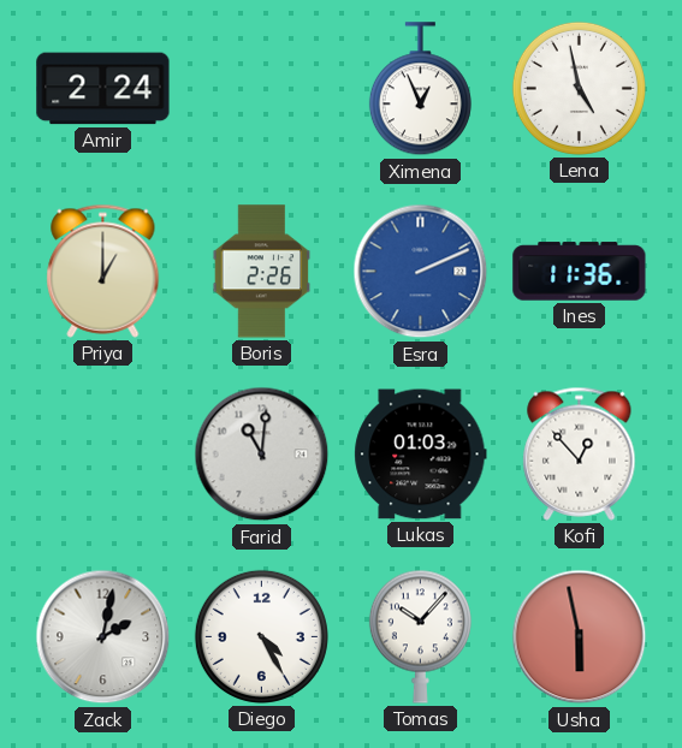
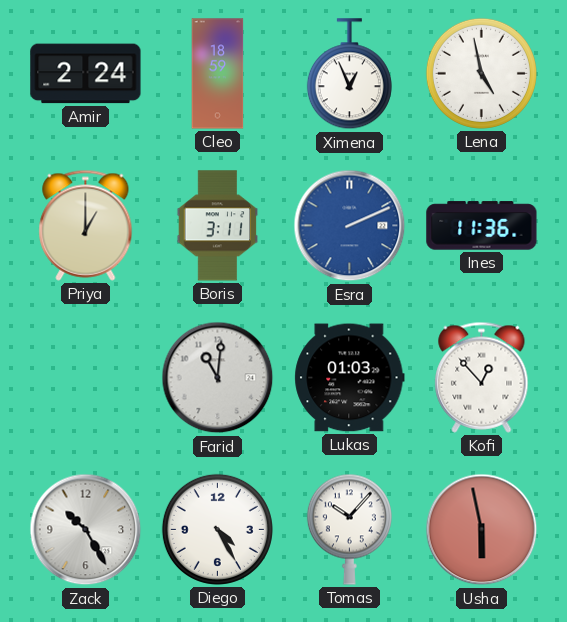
Cleo: none -> 18:59
Boris: 2:26 -> 3:11
Zack: 2:02 -> 10:25
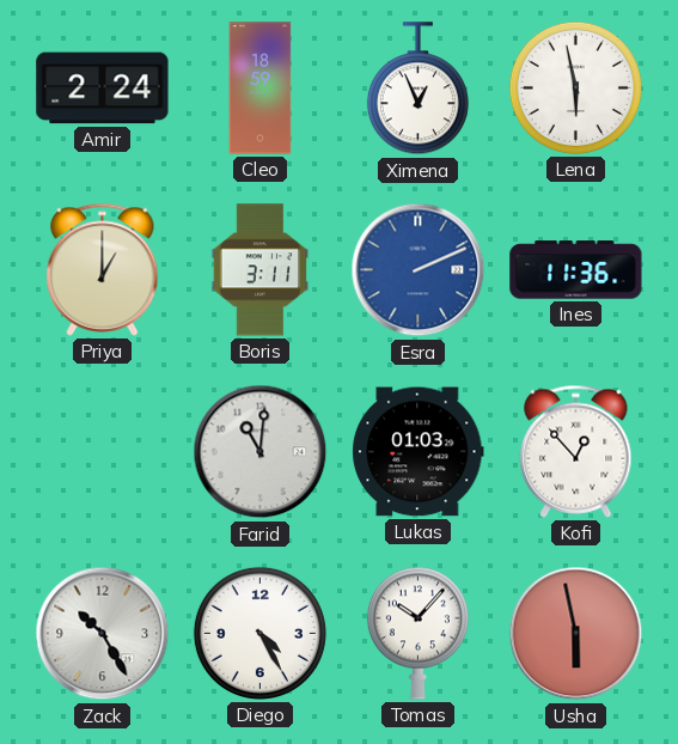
Lena: 4:58 -> 5:58
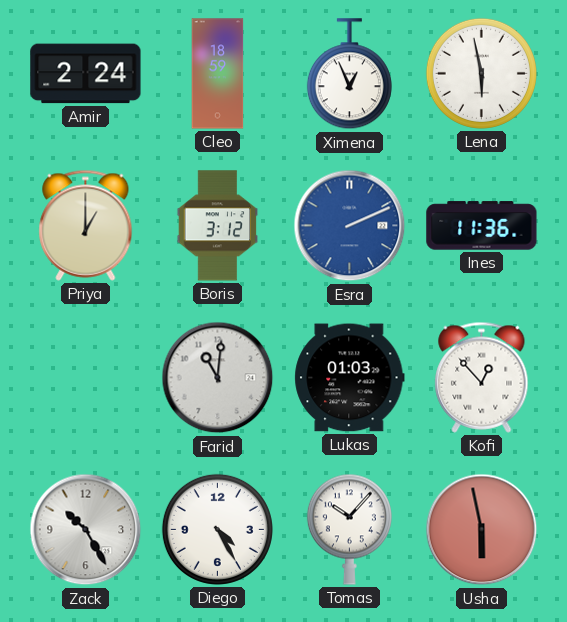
Boris: 3:11 -> 3:12
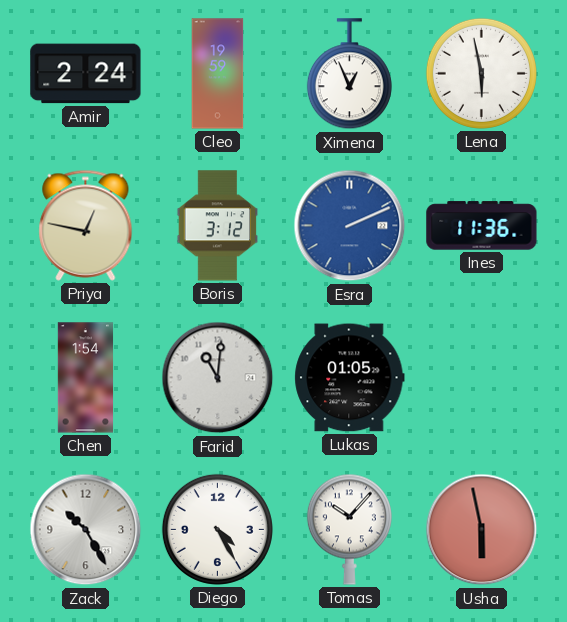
Cleo: 18:59 -> 19:59
Priya: 1:00 -> 12:47
Chen: none -> 1:54
Lukas: 01:03 -> 01:05
Kofi: 12:53 -> none
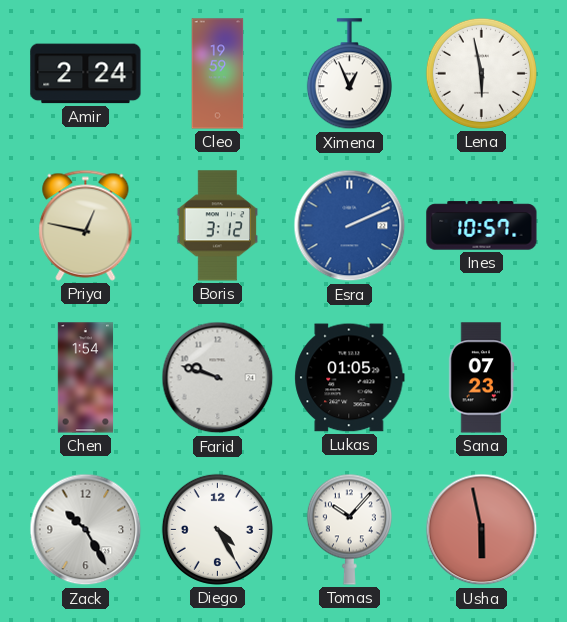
Ines: 11:36 -> 10:57
Farid: 11:01 -> 9:48
Sana: none -> 07:23
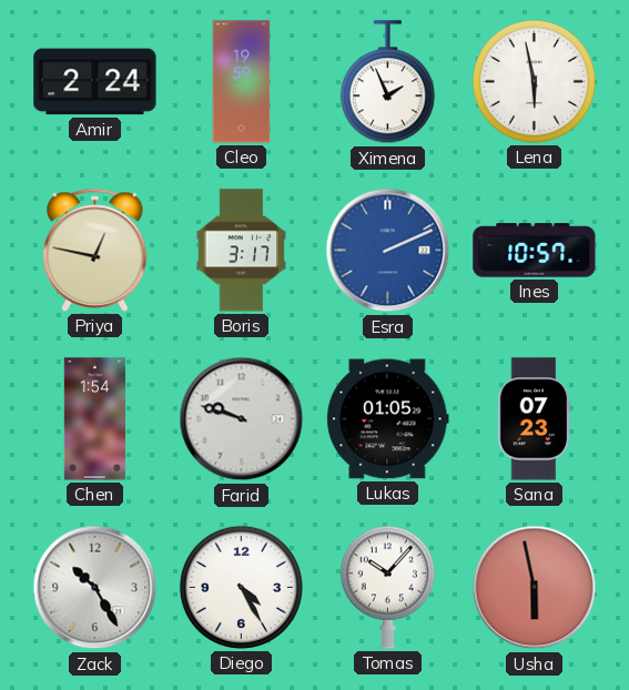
Ximena: 12:56 -> 1:56
Boris: 3:12 -> 3:17
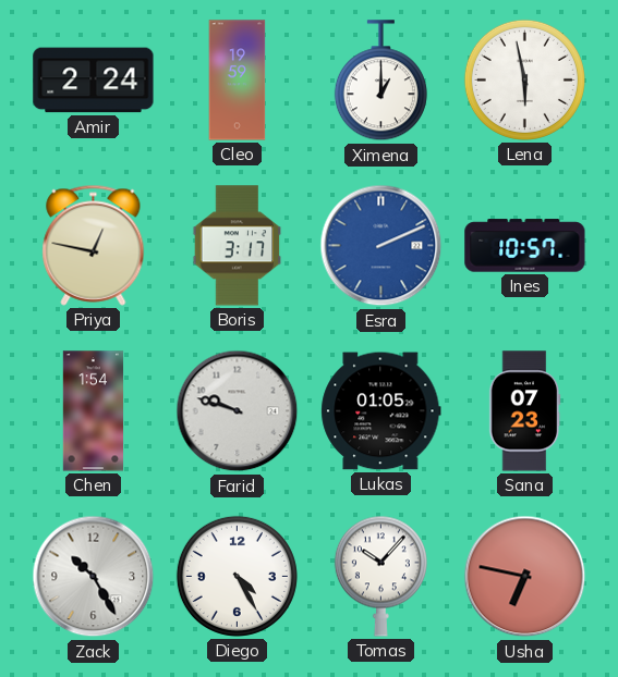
Ximena: 1:56 -> 1:00
Usha: 5:58 -> 6:47
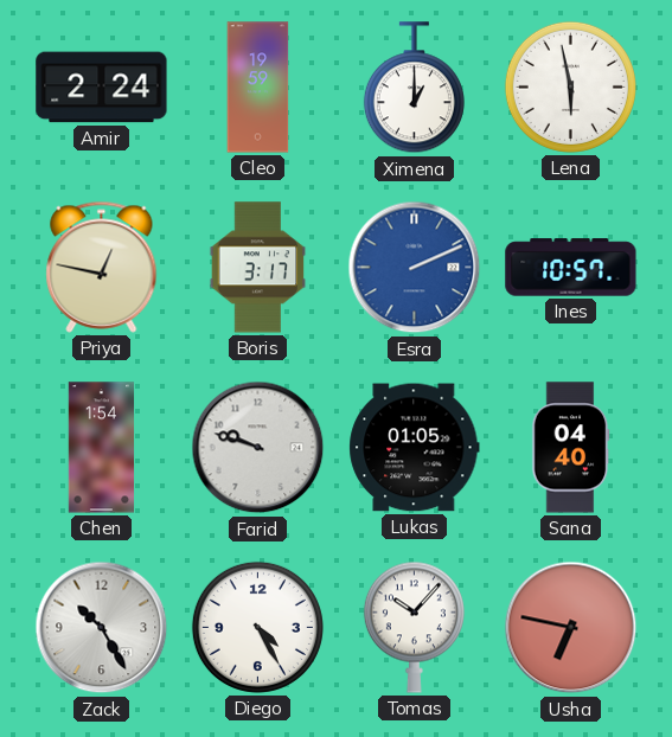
Sana: 07:23 -> 04:40
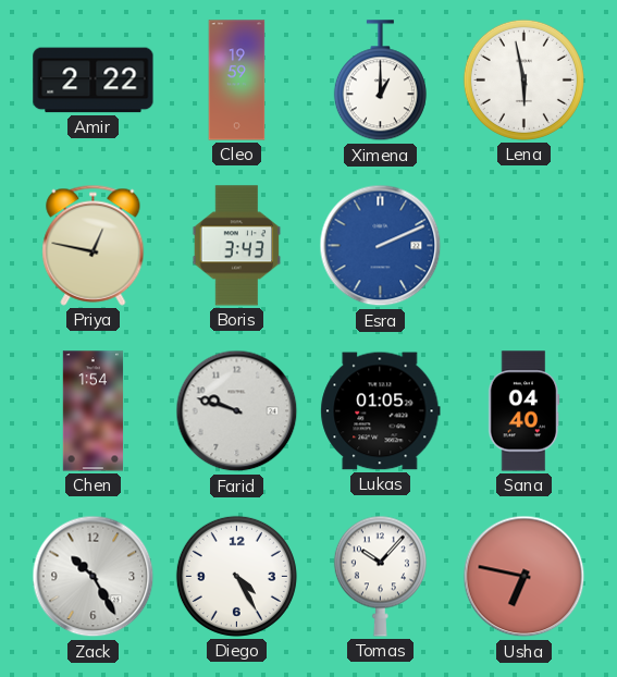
Amir: 2:24 -> 2:22
Boris: 3:17 -> 3:43
Ines: 10:57 -> none
